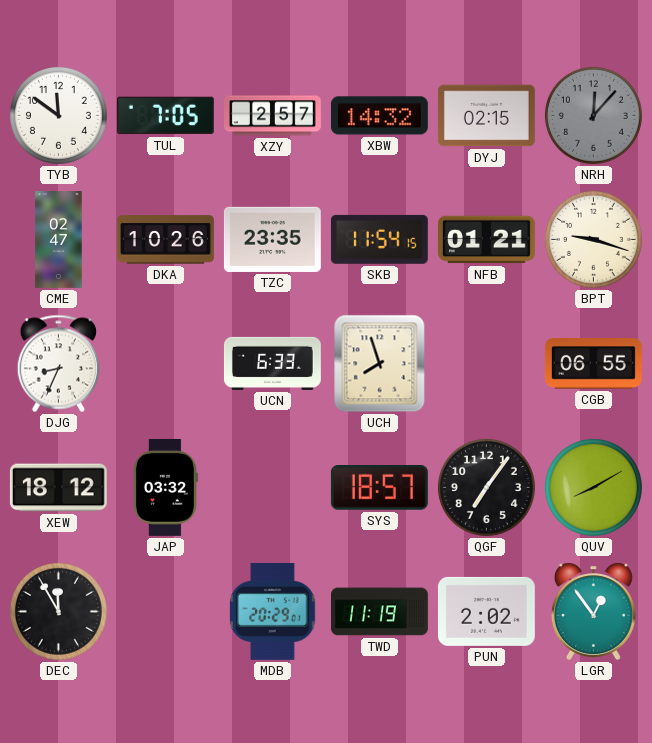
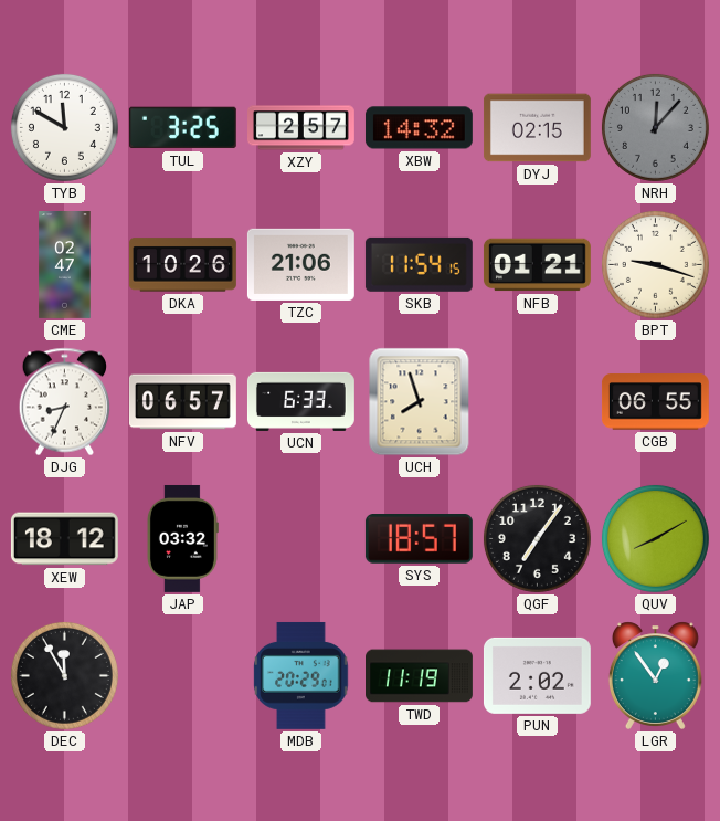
TYB: 11:51 -> 11:50
TUL: 7:05 -> 3:25
TZC: 23:35 -> 21:06
NFV: none -> 06:57
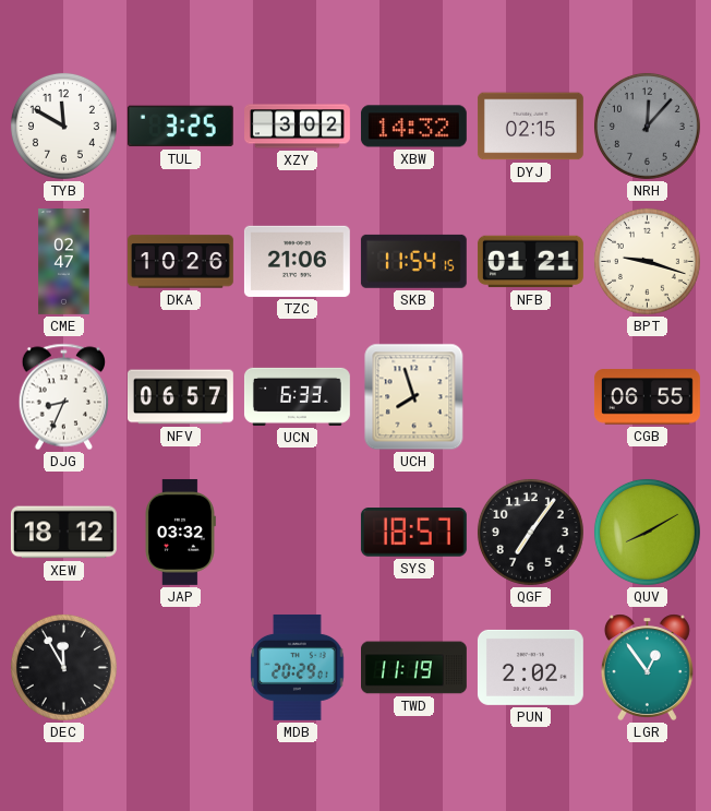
XZY: 2:57 -> 3:02
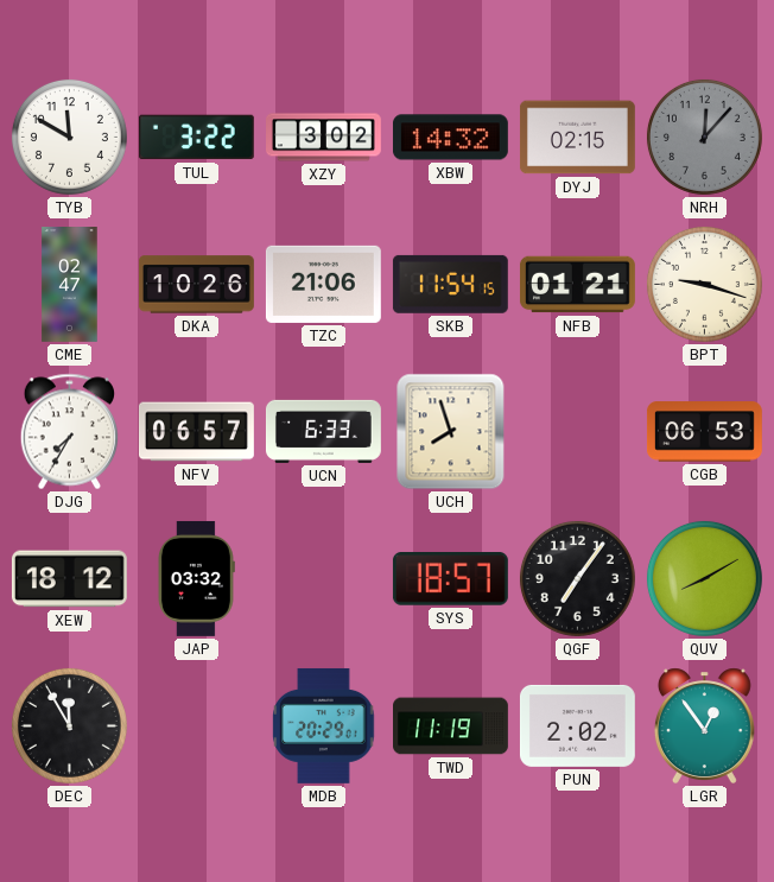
TUL: 3:25 -> 3:22
DJG: 8:34 -> 7:35
CGB: 06:55 -> 06:53
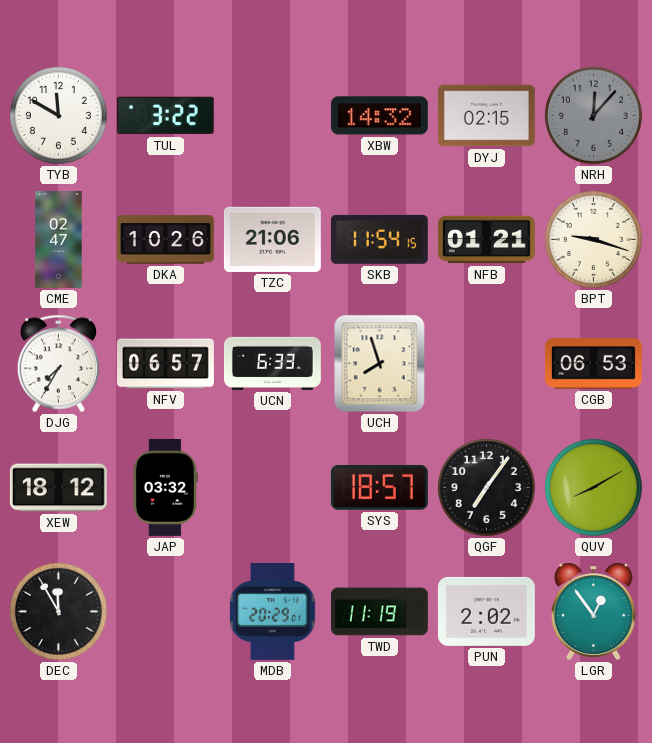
XZY: 3:02 -> none
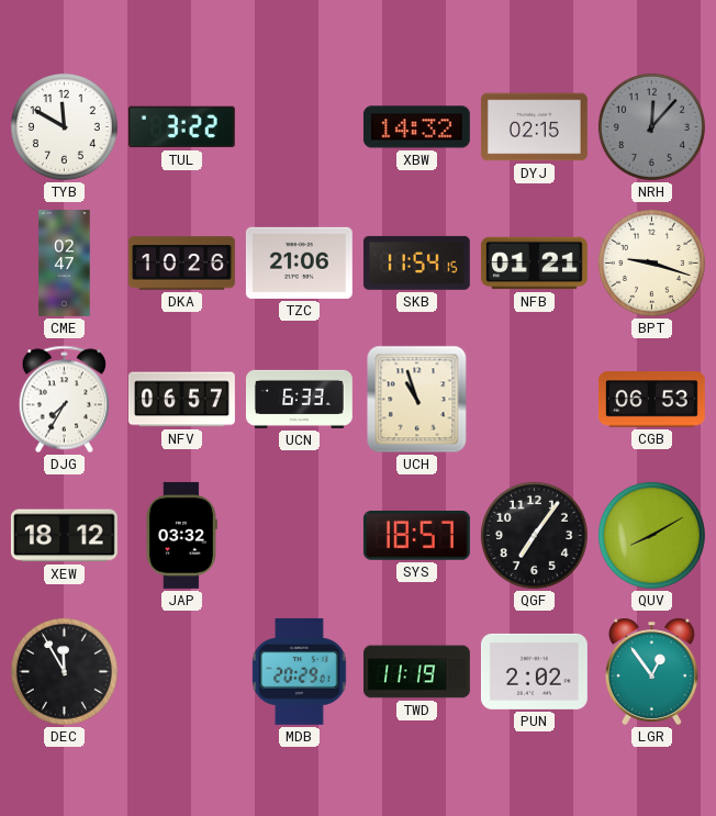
UCH: 7:57 -> 10:57
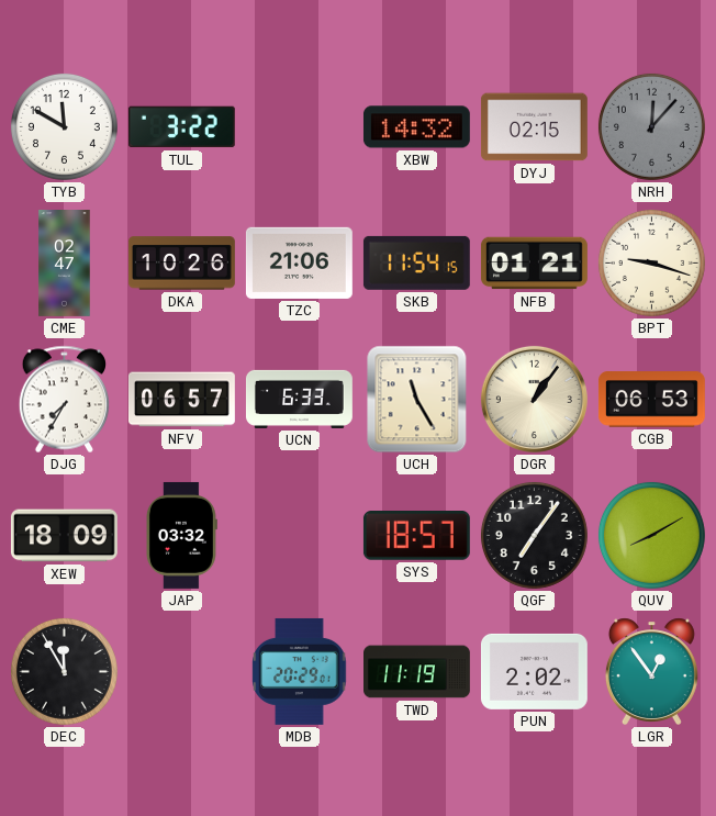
UCH: 10:57 -> 11:25
DGR: none -> 1:06
XEW: 18:12 -> 18:09
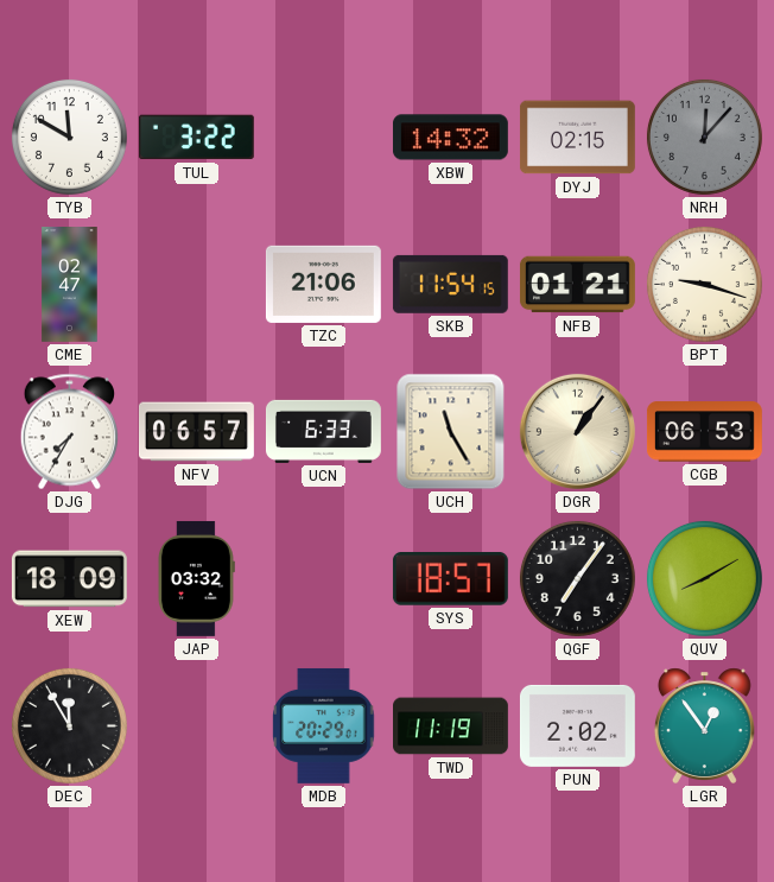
DKA: 10:26 -> none
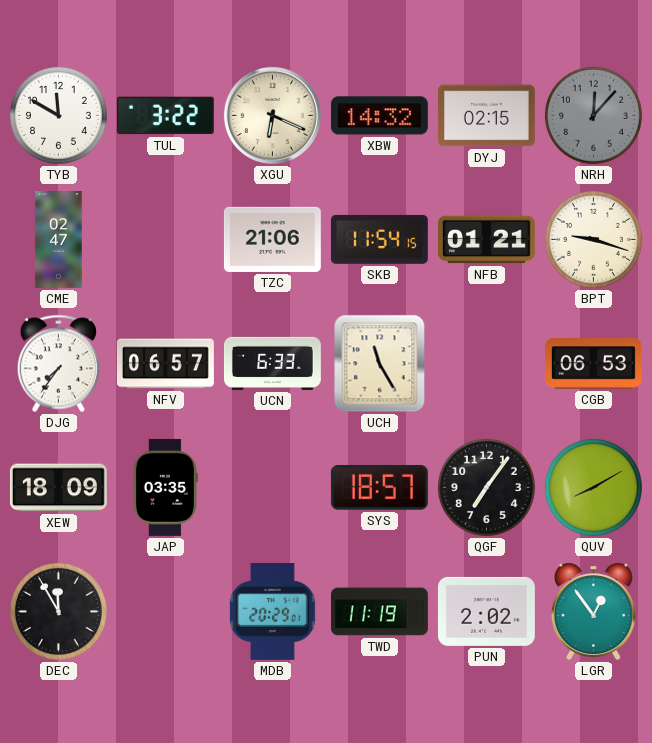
XGU: none -> 6:19
DJG: 7:35 -> 7:36
DGR: 1:06 -> none
JAP: 03:32 -> 03:35
